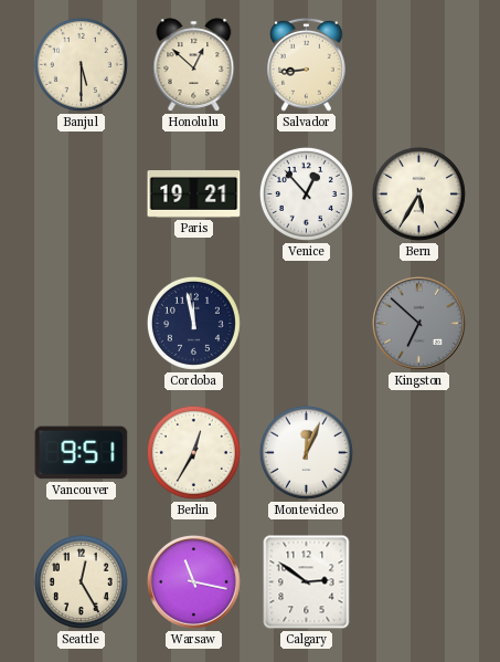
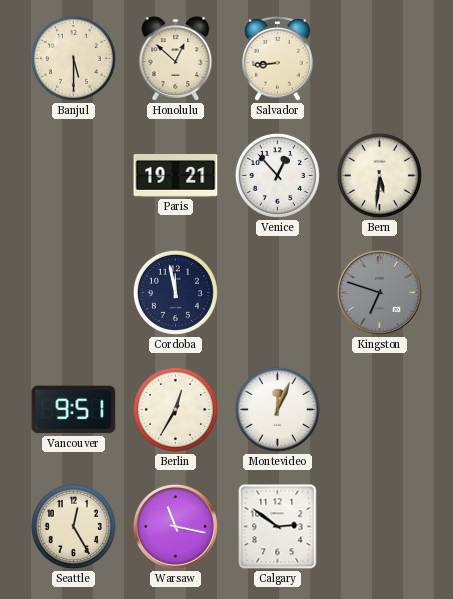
Bern: 5:35 -> 5:31
Kingston: 6:52 -> 6:48
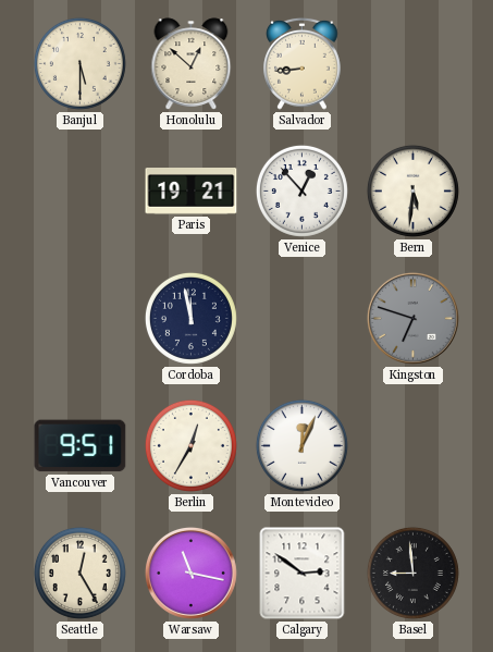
Basel: none -> 8:59
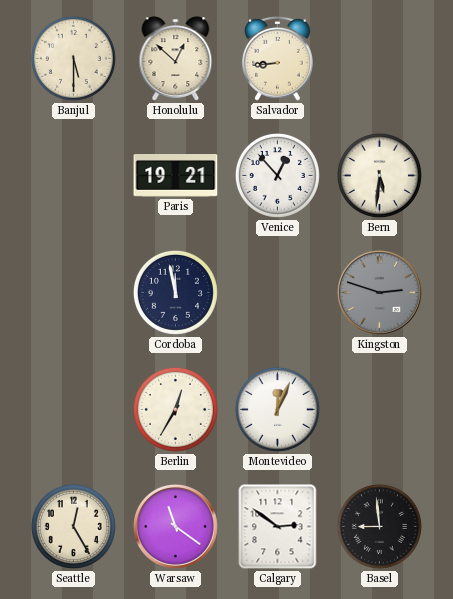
Kingston: 6:48 -> 2:48
Vancouver: 9:51 -> none
Warsaw: 11:17 -> 11:21
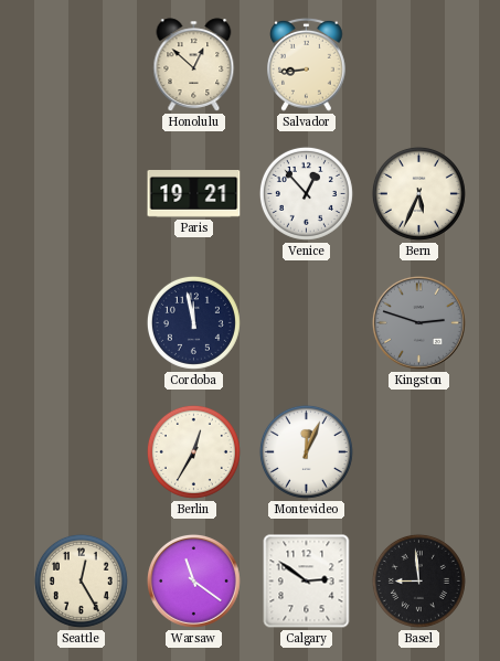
Banjul: 5:30 -> none
Bern: 5:31 -> 5:34
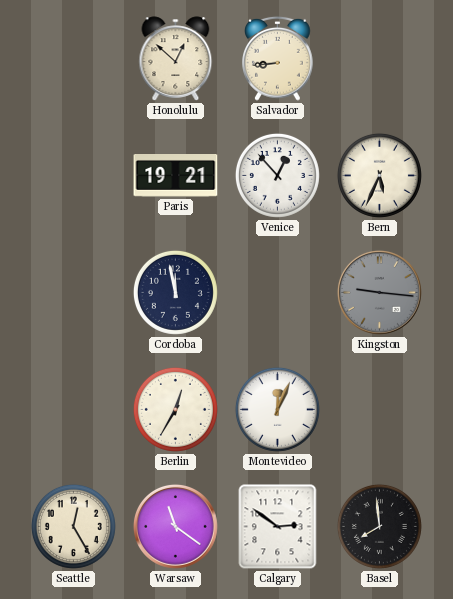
Kingston: 2:48 -> 9:16
Basel: 8:59 -> 7:59
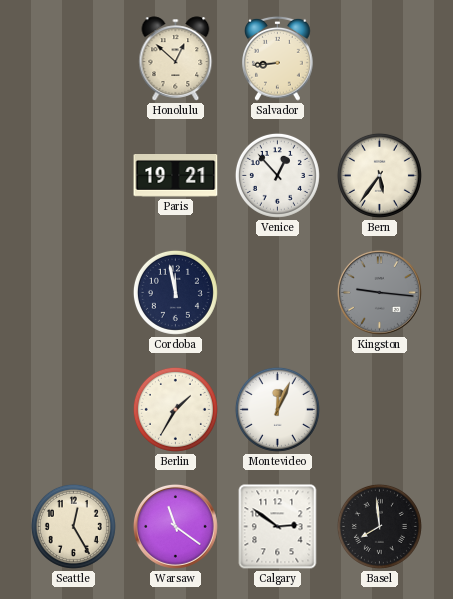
Bern: 5:34 -> 5:36
Berlin: 12:35 -> 1:35
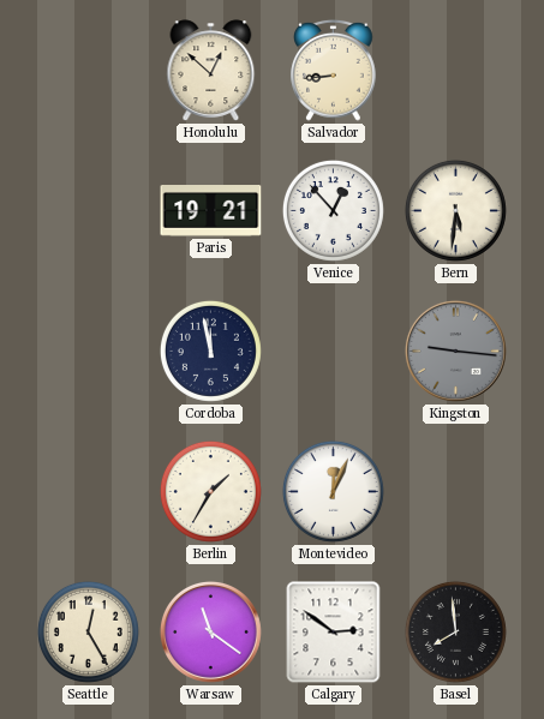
Bern: 5:36 -> 5:31
